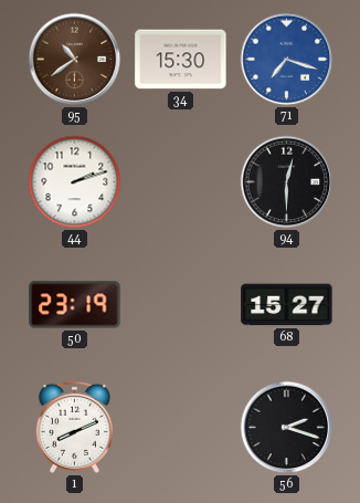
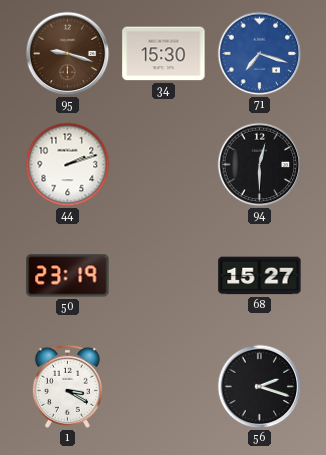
95: 10:39 -> 9:18
1: 8:11 -> 3:20
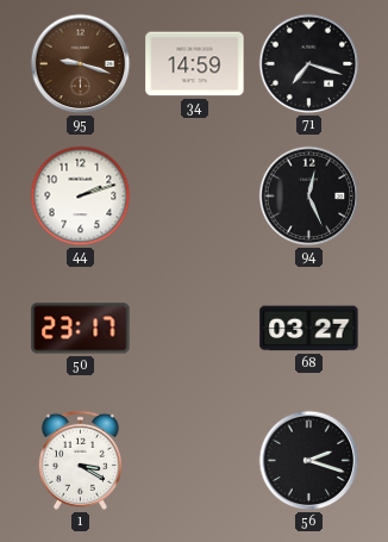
34: 15:30 -> 14:59
71 dial: blue -> black
94: 12:30 -> 12:26
50: 23:19 -> 23:17
68: 15:27 -> 03:27
